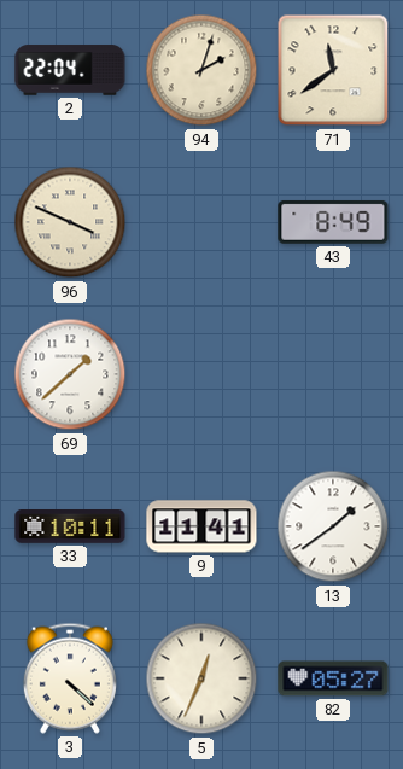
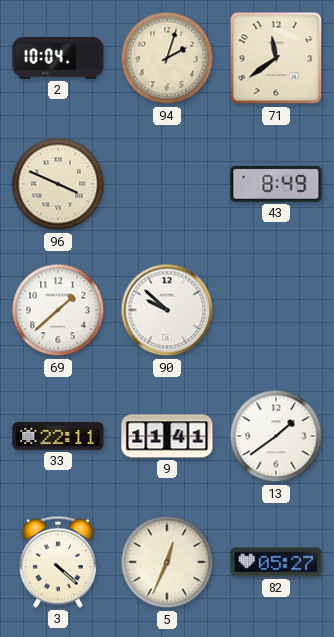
2: 22:04 -> 10:04
90: none -> 9:52
33: 10:11 -> 22:11
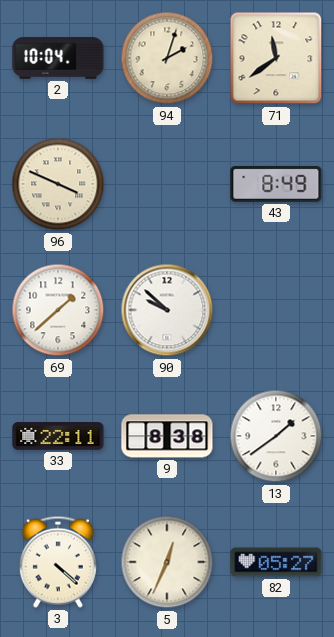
9: 11:41 -> 8:38
